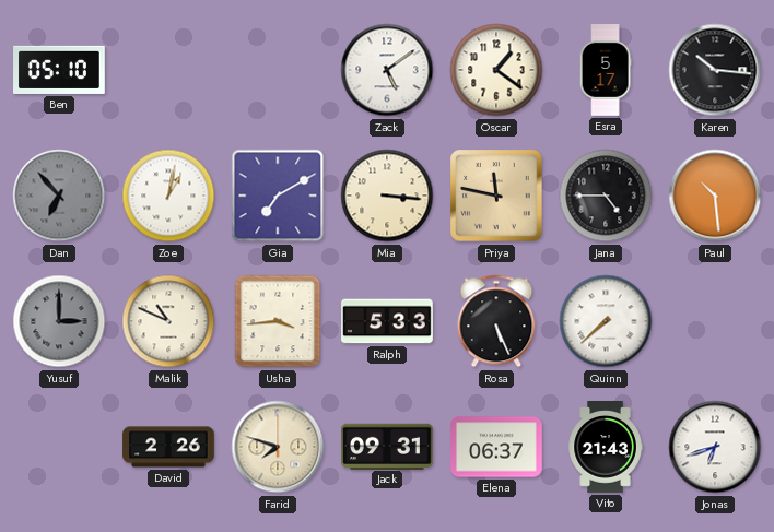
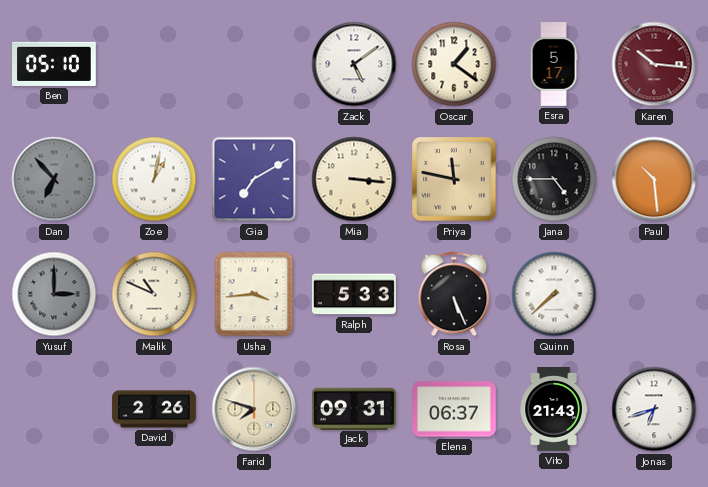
Karen dial: black -> burgundy
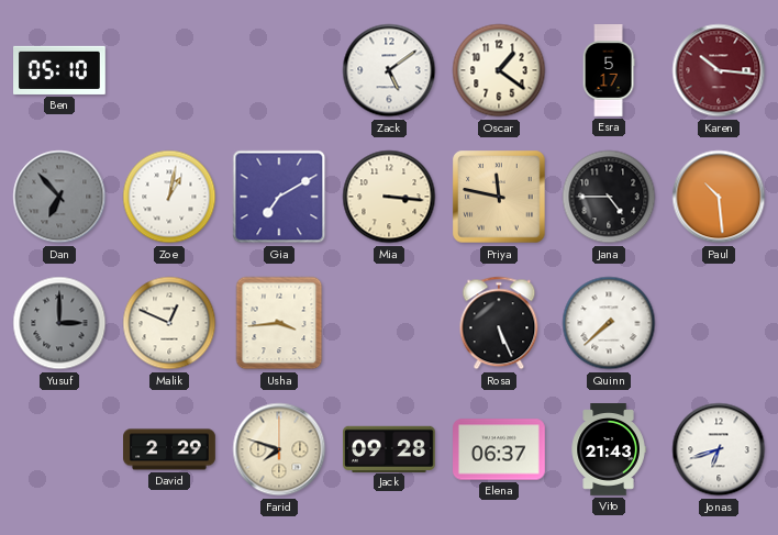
Malik: 10:49 -> 12:49
Ralph: 5:33 -> none
David: 2:26 -> 2:29
Jack: 09:31 -> 09:28
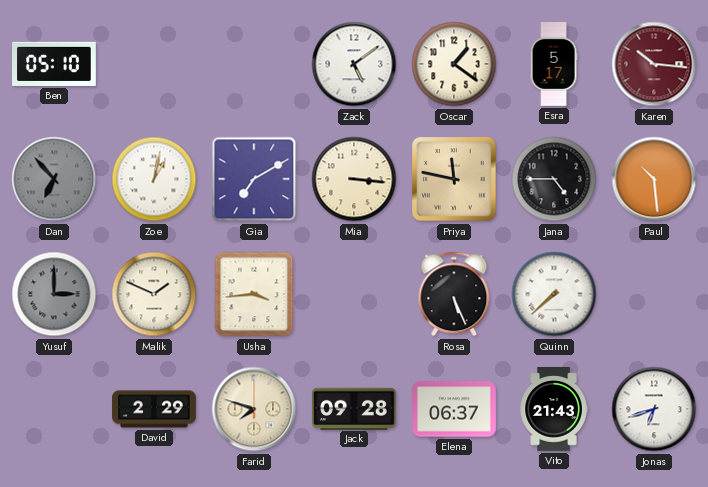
Malik: 12:49 -> 1:49
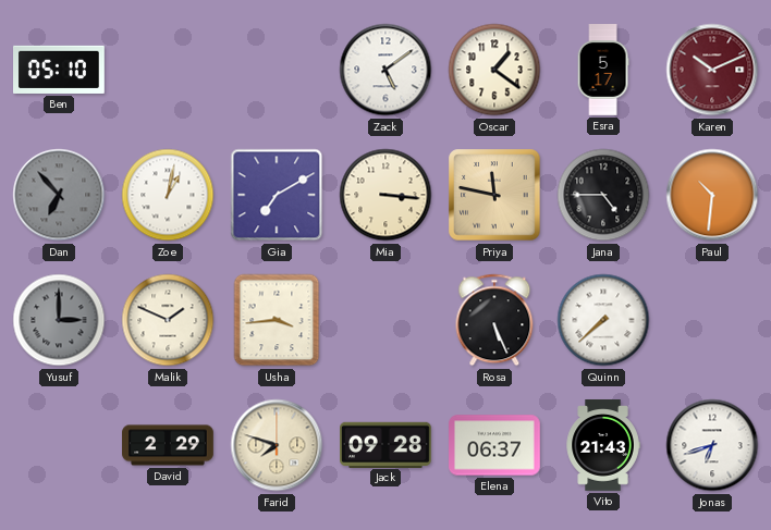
Karen: 10:16 -> 10:11
Paul: 10:29 -> 10:31
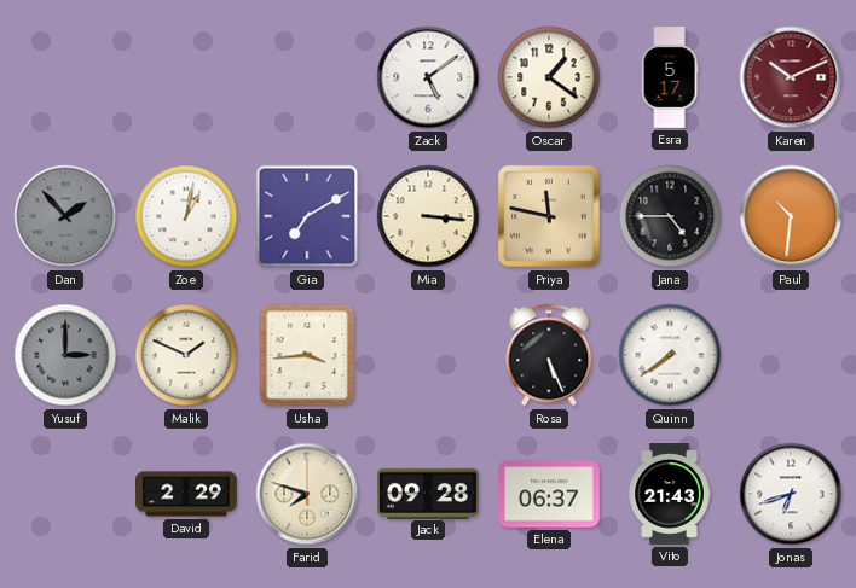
Ben: 05:10 -> none
Dan: 6:53 -> 1:53
Quinn: 7:38 -> 7:39
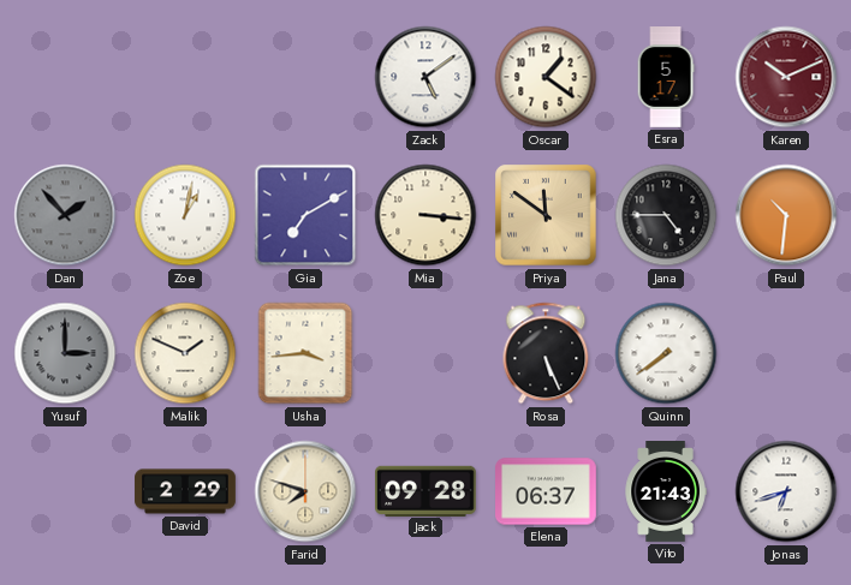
Priya: 11:47 -> 11:51
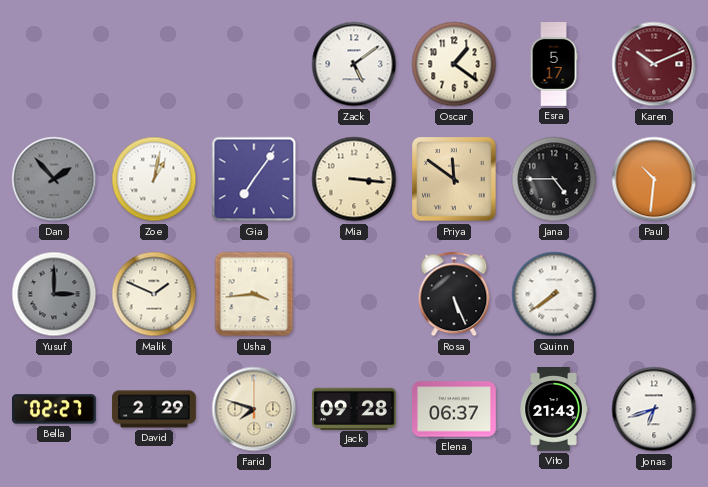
Gia: 7:10 -> 7:06
Bella: none -> 02:27
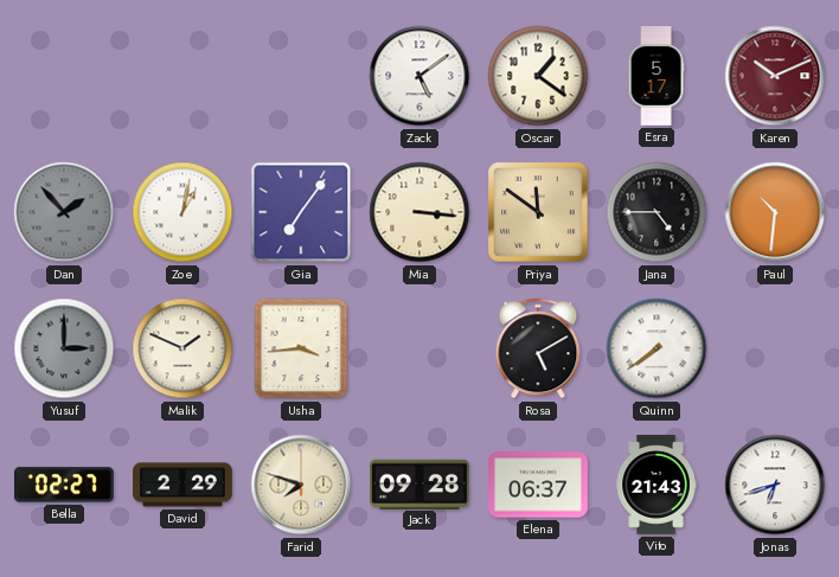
Rosa: 5:26 -> 5:10
